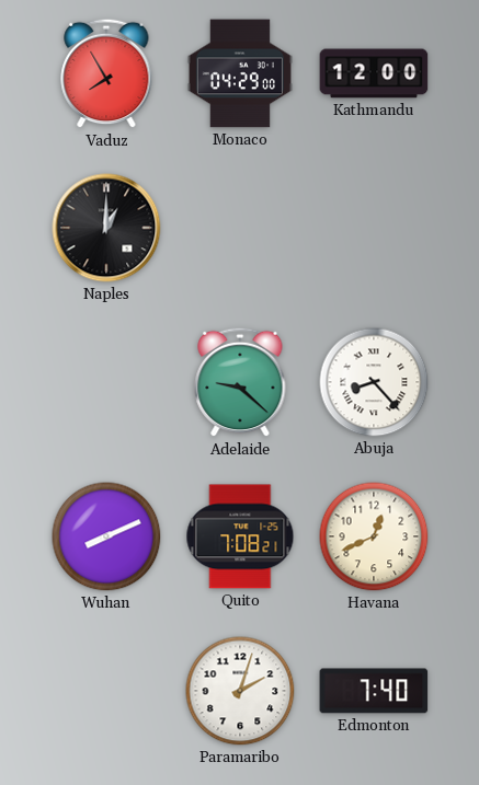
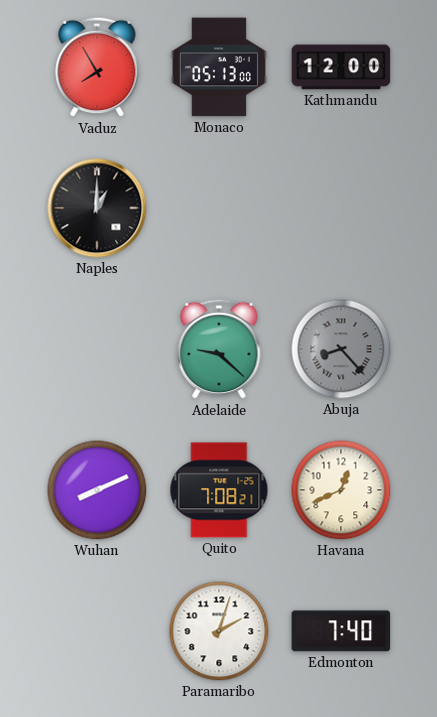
Monaco: 04:29 -> 05:13
Abuja dial: white -> grey
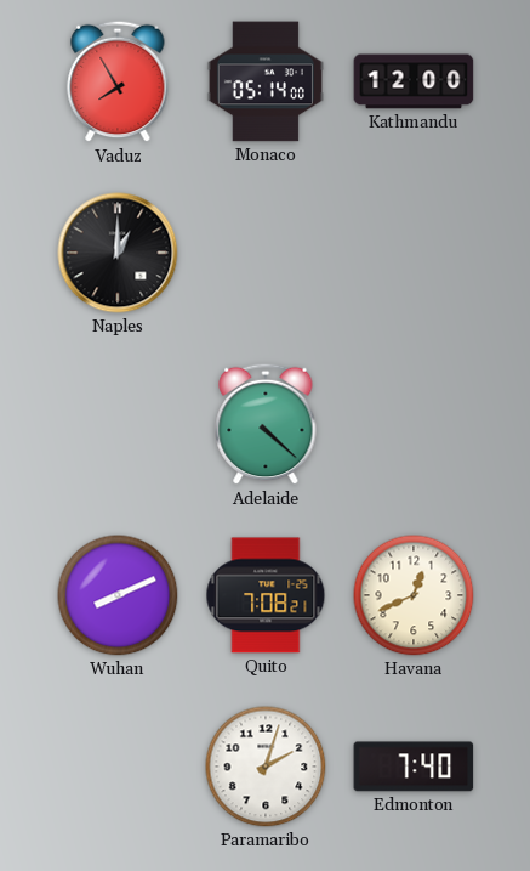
Monaco: 05:13 -> 05:14
Adelaide: 9:22 -> 4:22
Abuja: 8:23 -> none
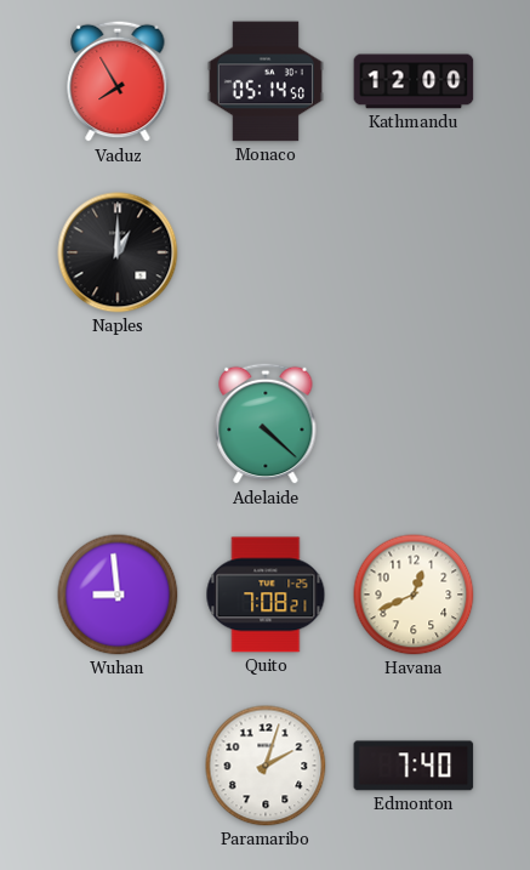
Monaco: 05:14:00 -> 05:14:50
Wuhan: 8:11 -> 8:59
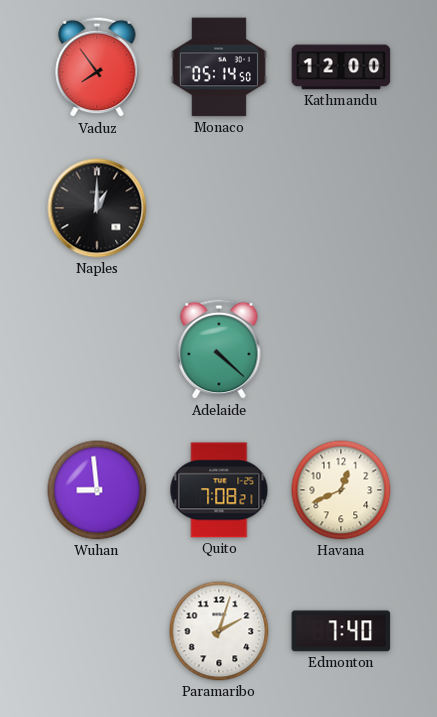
Vaduz: 7:55 -> 7:54
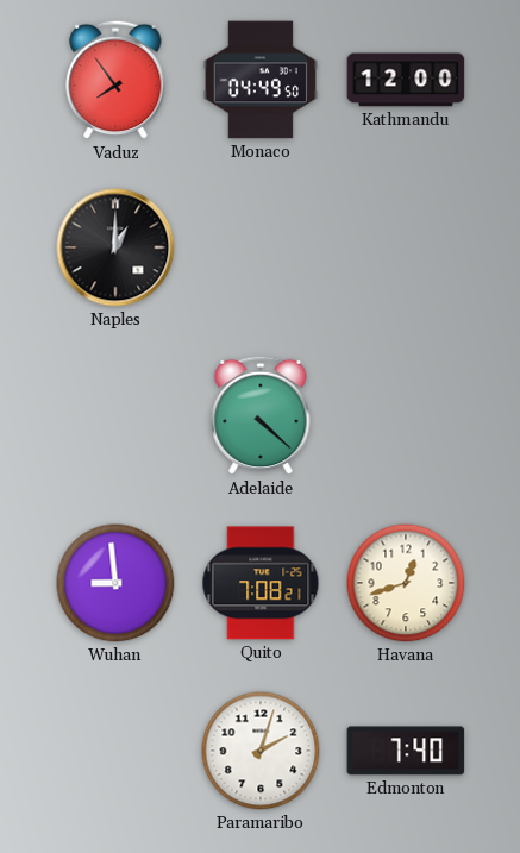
Monaco: 05:14 -> 04:49
Havana: 12:41 -> 12:42
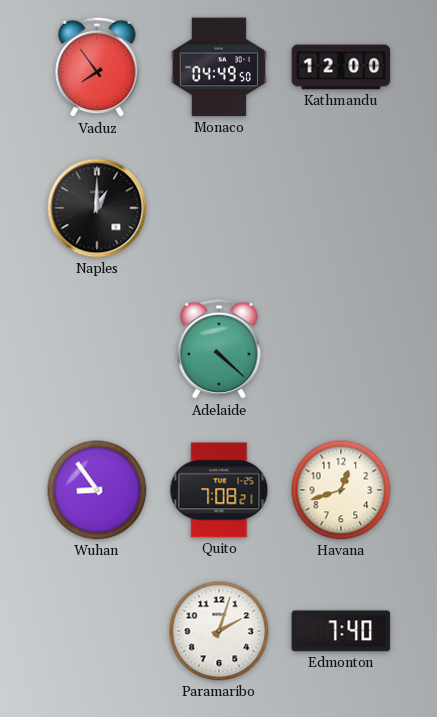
Wuhan: 8:59 -> 8:54
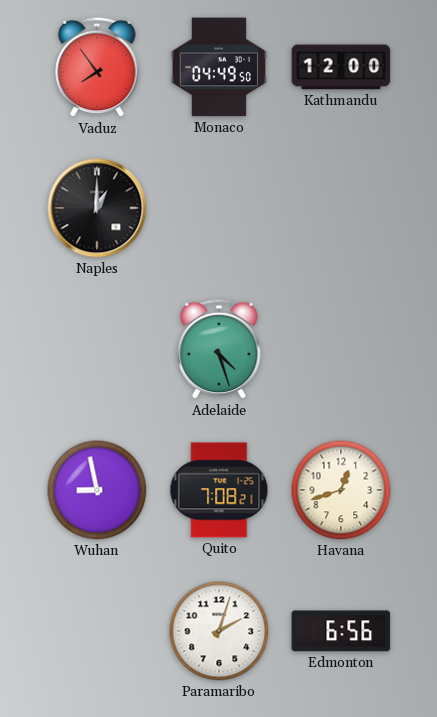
Adelaide: 4:22 -> 4:27
Wuhan: 8:54 -> 8:58
Edmonton: 7:40 -> 6:56
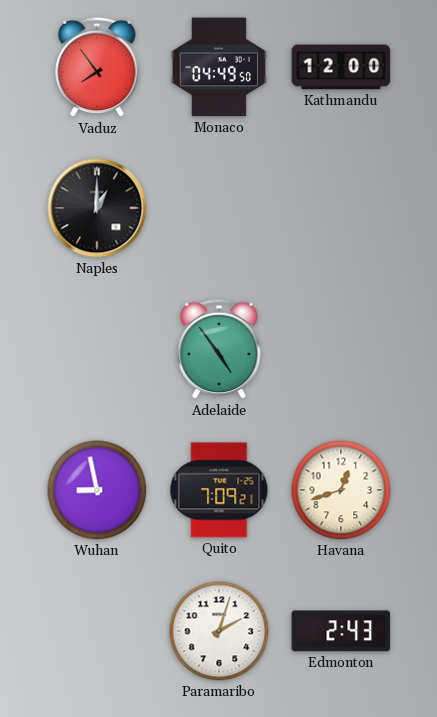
Adelaide: 4:27 -> 4:54
Quito: 7:08 -> 7:09
Edmonton: 6:56 -> 2:43
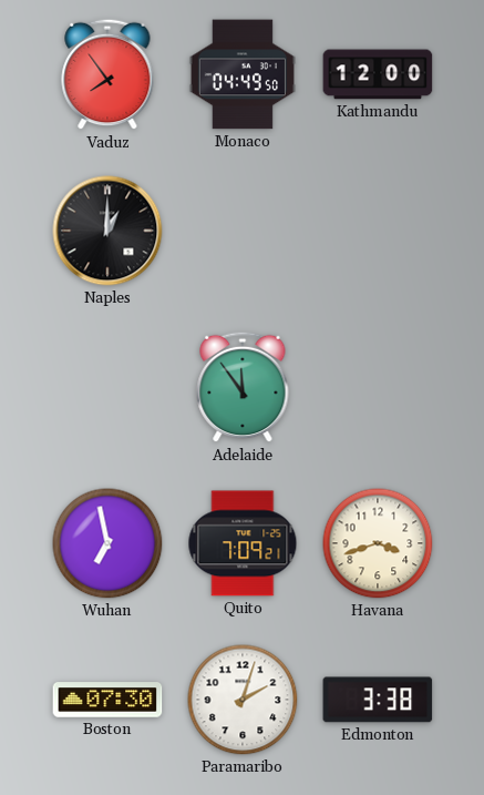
Adelaide: 4:54 -> 11:54
Wuhan: 8:58 -> 6:58
Havana: 12:42 -> 3:42
Boston: none -> 07:30
Edmonton: 2:43 -> 3:38
